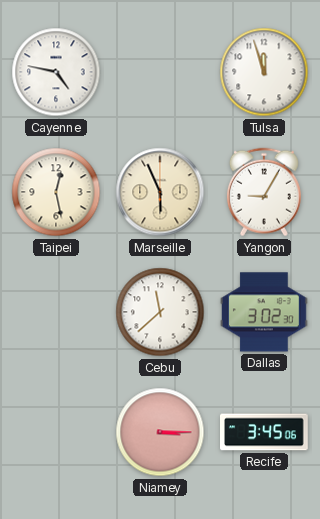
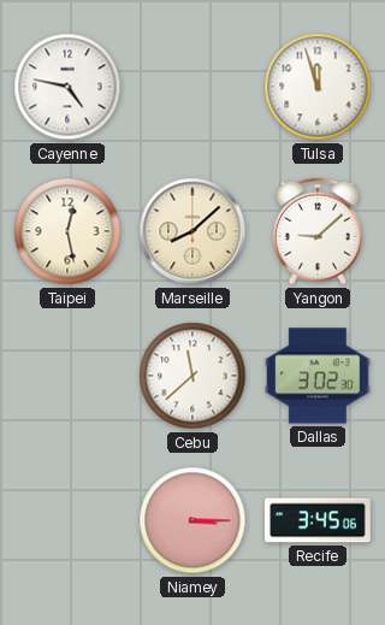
Marseille: 5:56 -> 8:08
Yangon: 9:05 -> 9:08
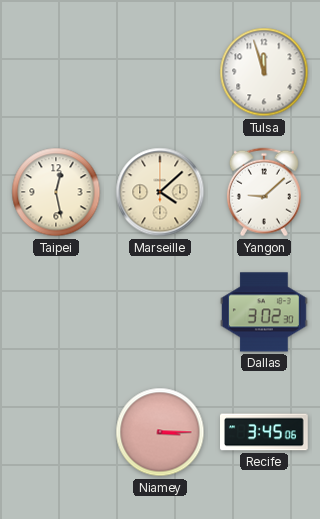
Cayenne: 4:47 -> none
Marseille: 8:08 -> 4:08
Cebu: 11:38 -> none
